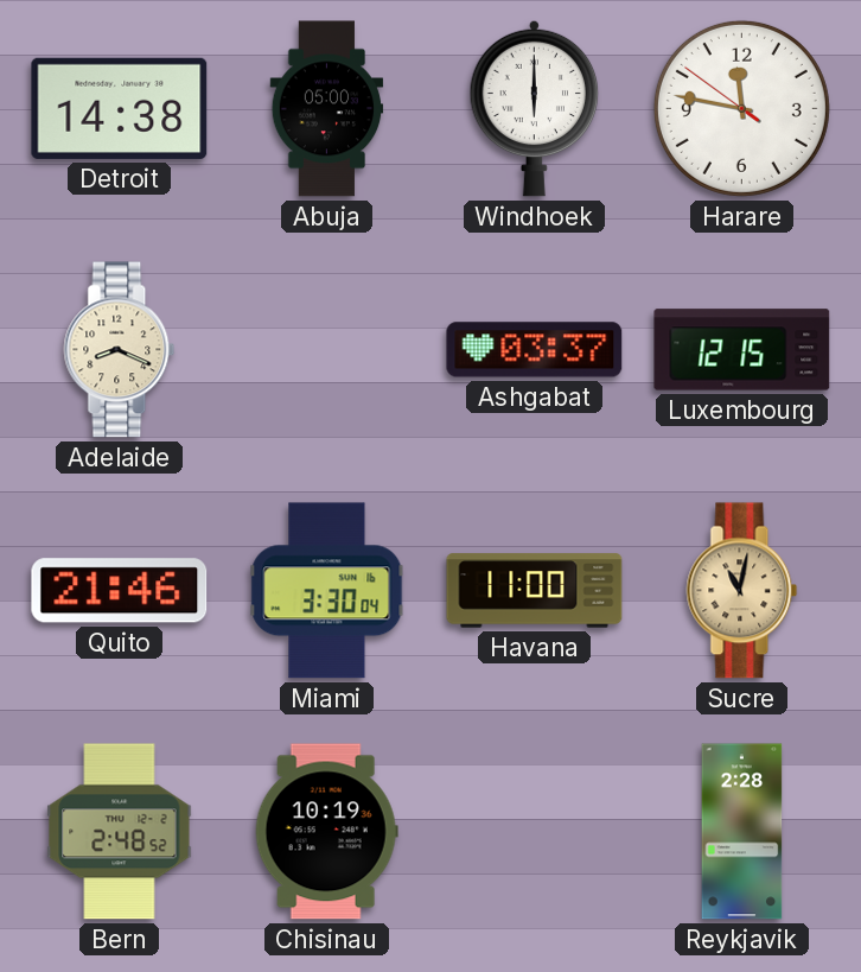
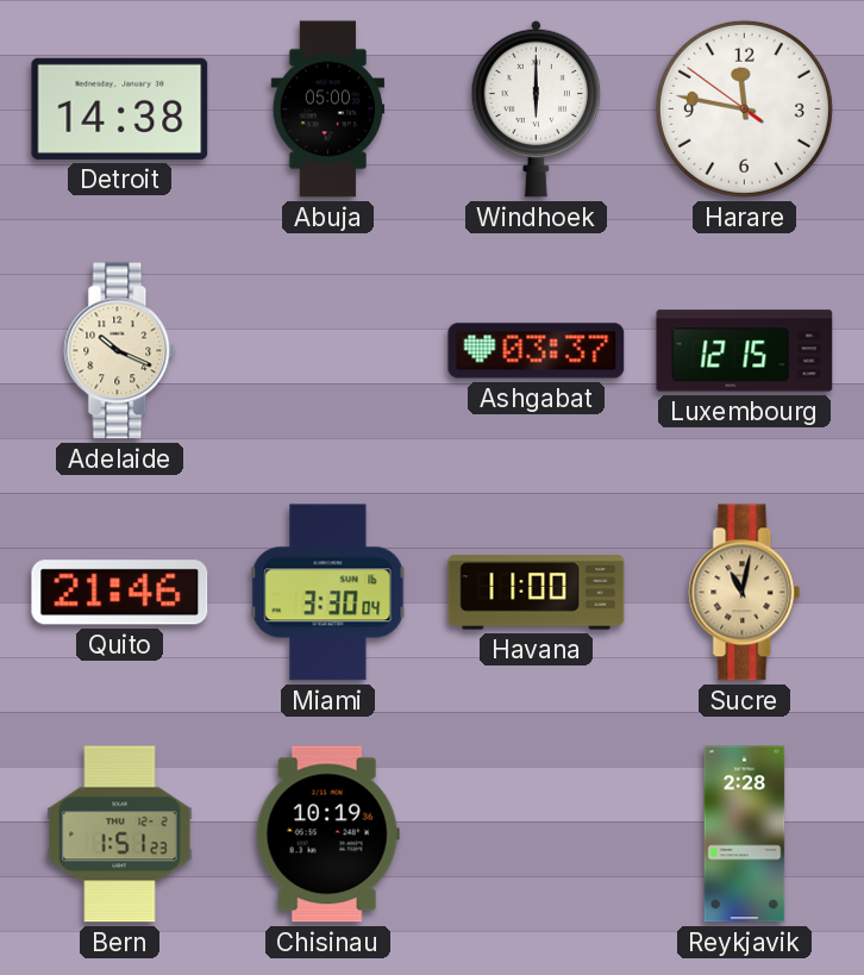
Adelaide: 8:19 -> 10:19
Bern: 2:48 -> 1:51
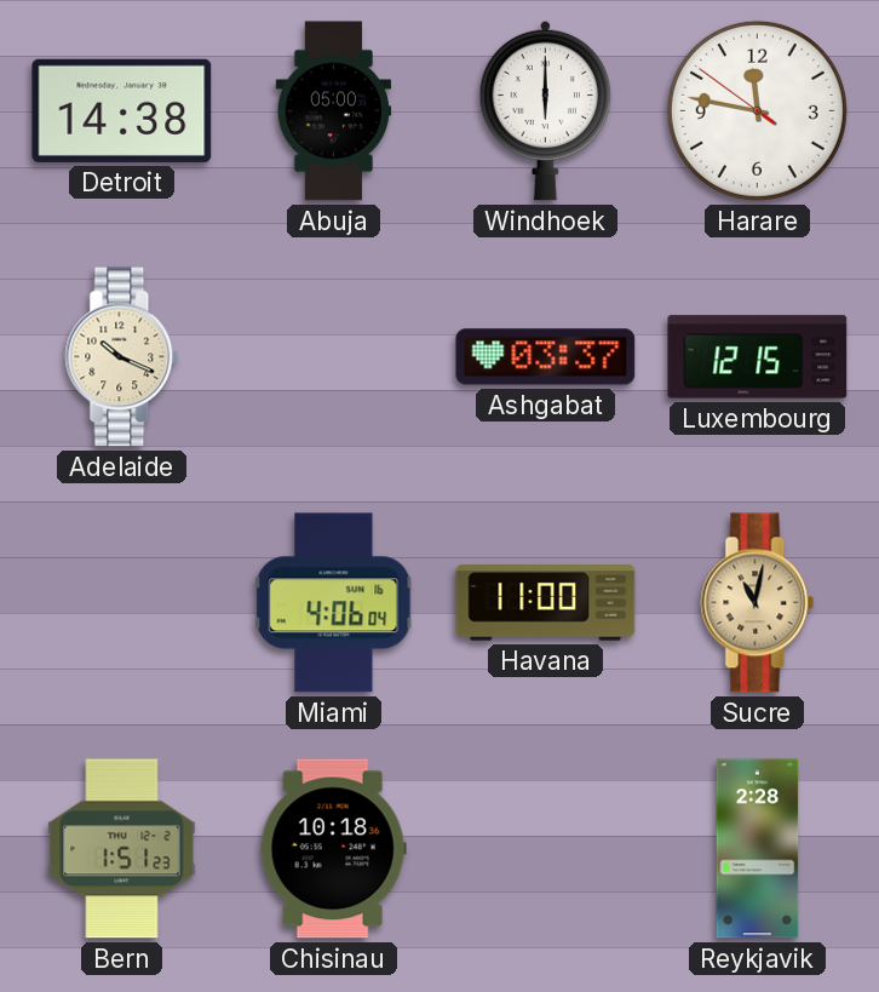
Quito: 21:46 -> none
Miami: 3:30 -> 4:06
Chisinau: 10:19 -> 10:18
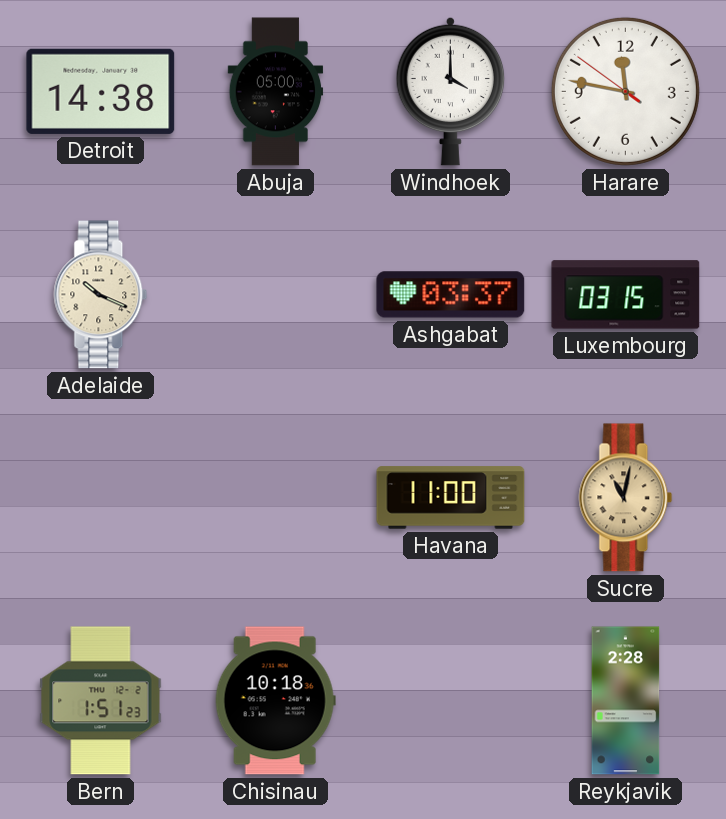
Windhoek: 6:00 -> 4:00
Luxembourg: 12:15 -> 03:15
Miami: 4:06 -> none
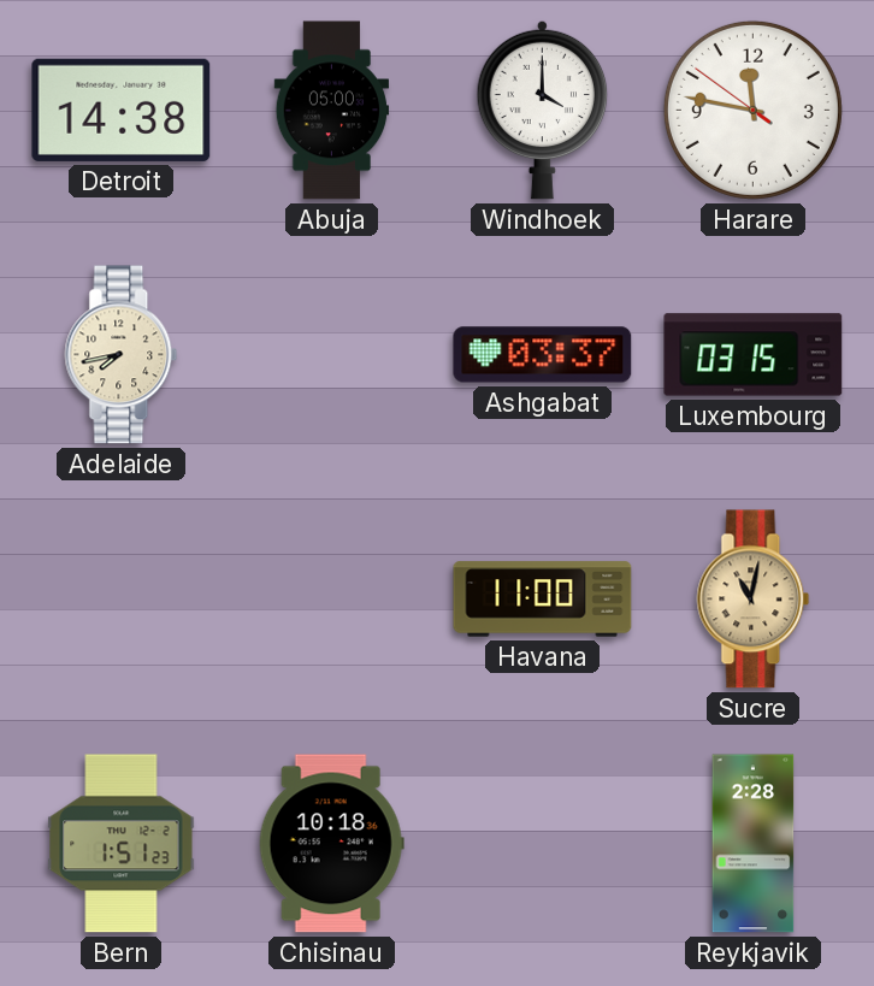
Adelaide: 10:19 -> 7:43
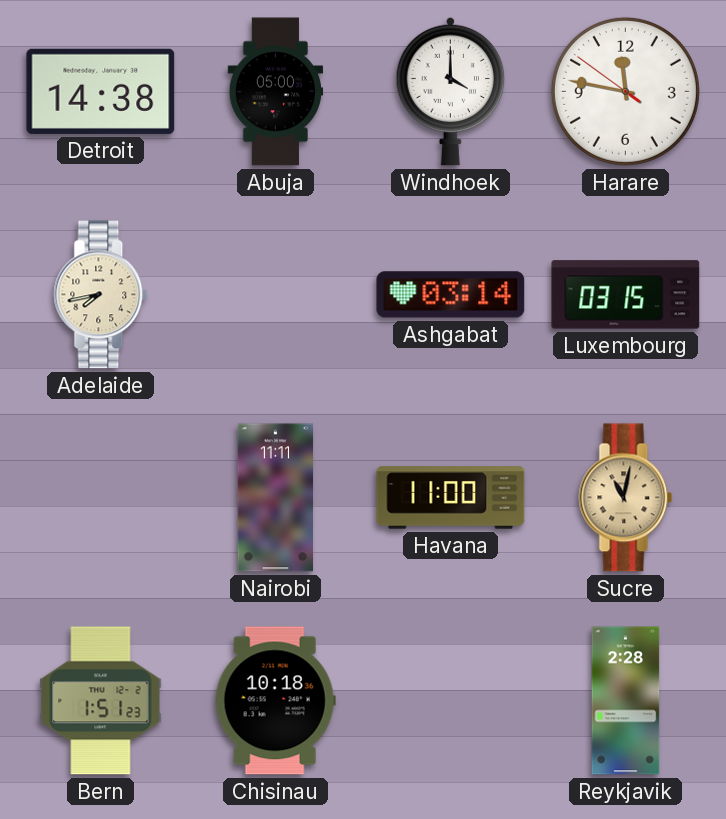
Ashgabat: 03:37 -> 03:14
Nairobi: none -> 11:11
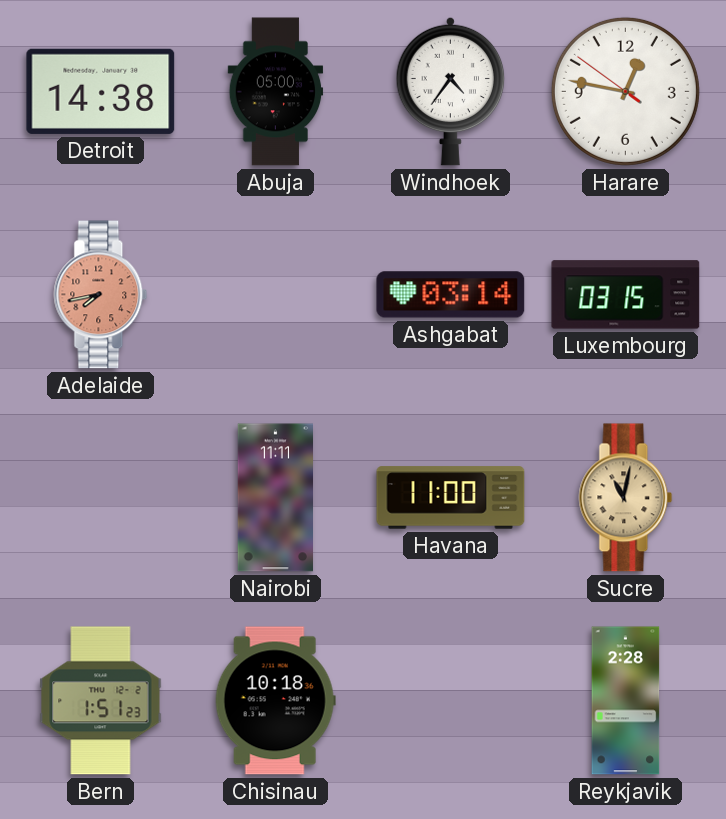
Windhoek: 4:00 -> 4:36
Harare: 11:46 -> 12:46
Adelaide dial: cream -> salmon
